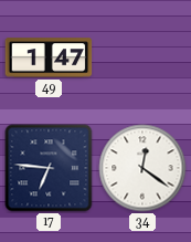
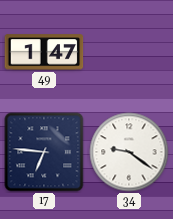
34: 12:21 -> 9:21
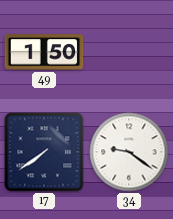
49: 1:47 -> 1:50
17: 6:46 -> 7:39
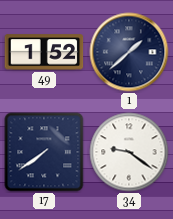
49: 1:50 -> 1:52
1: none -> 1:38
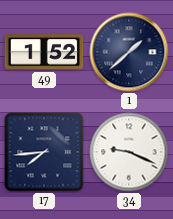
17: 7:39 -> 7:44
34: 9:21 -> 9:19
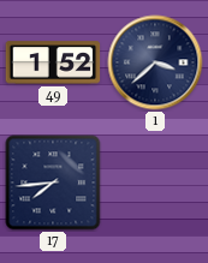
1: 1:38 -> 3:38
34: 9:19 -> none
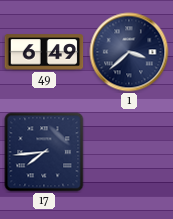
49: 1:52 -> 6:49
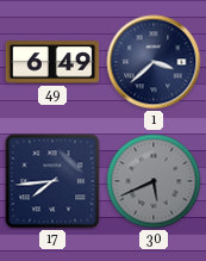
30: none -> 5:41
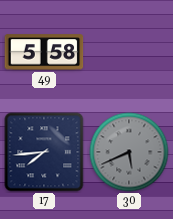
49: 6:49 -> 5:58
1: 3:38 -> none
